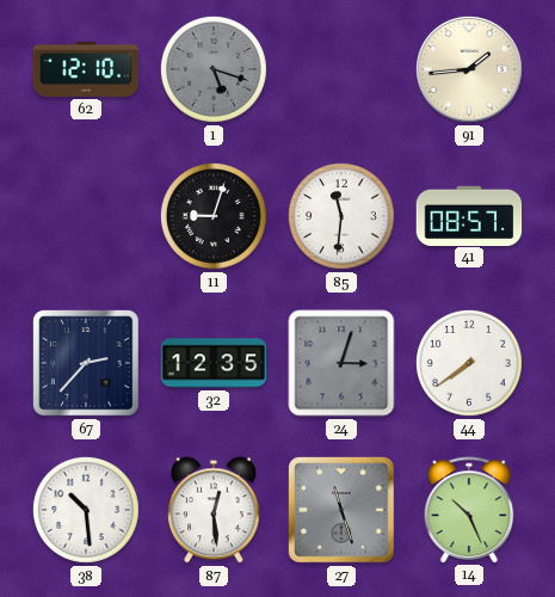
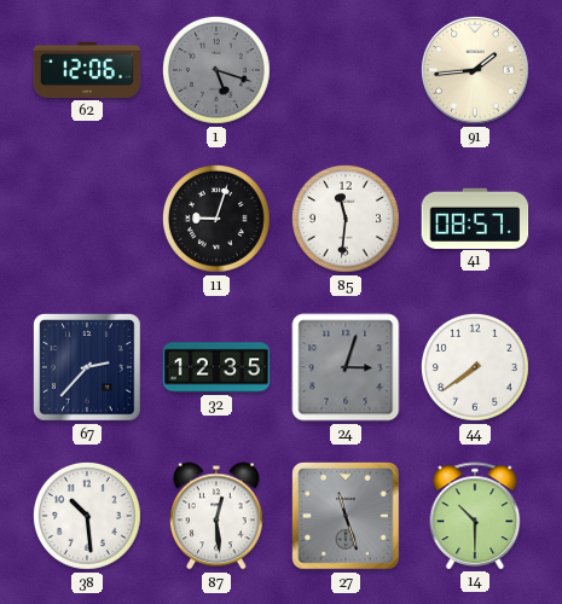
62: 12:10 -> 12:06
14: 10:26 -> 10:30
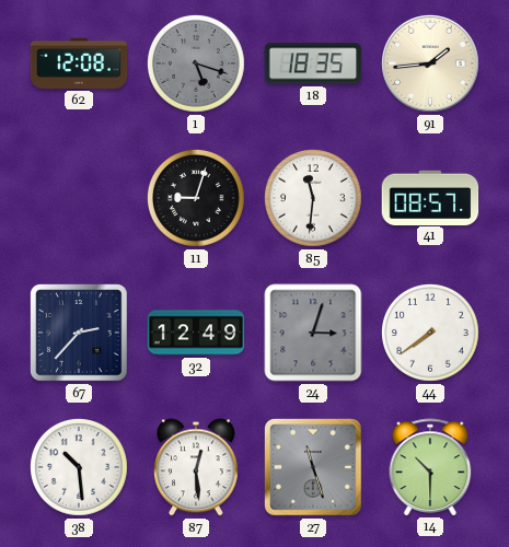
62: 12:06 -> 12:08
18: none -> 18:35
32: 12:35 -> 12:49
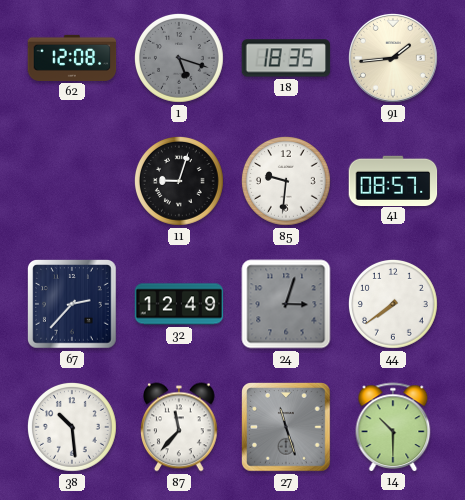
85: 11:31 -> 9:31
87: 12:29 -> 11:37
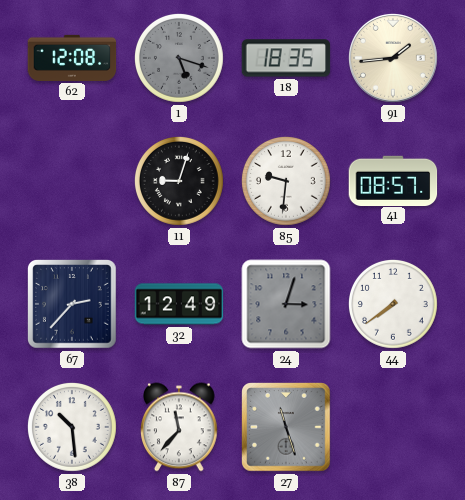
14: 10:30 -> none
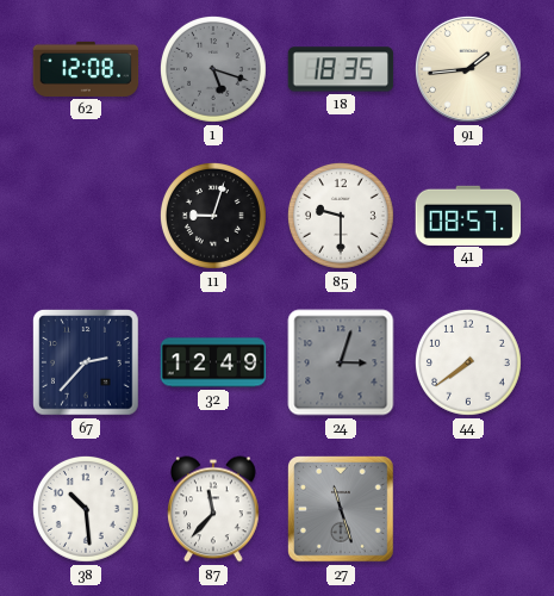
85: 9:31 -> 9:30
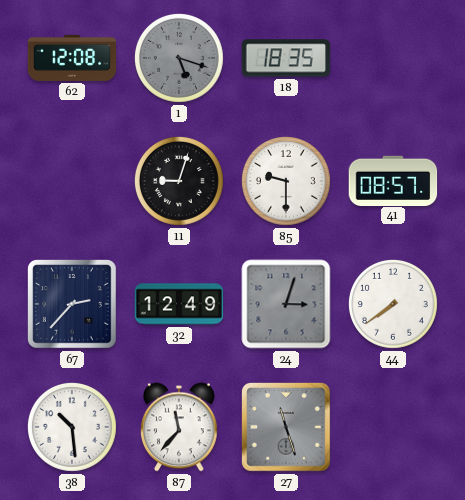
91: 1:44 -> none
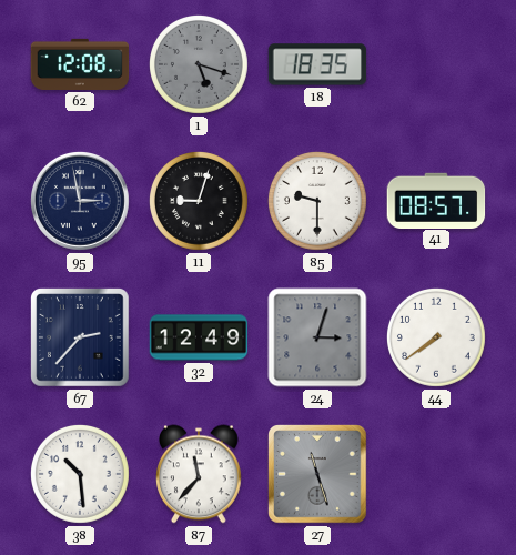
95: none -> 2:58
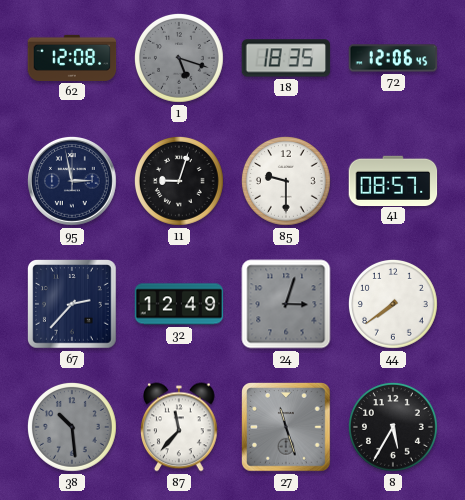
72: none -> 12:06
38 dial: white -> grey
8: none -> 5:35
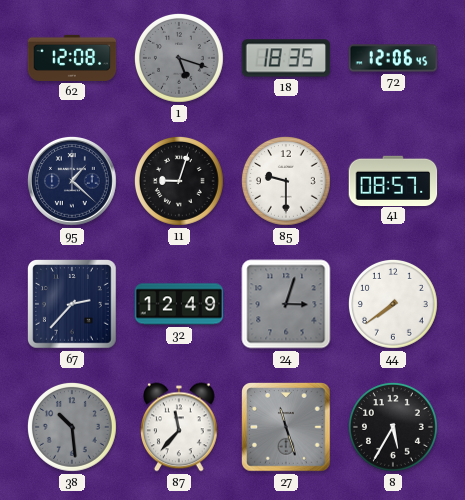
95: 2:58 -> 1:22
